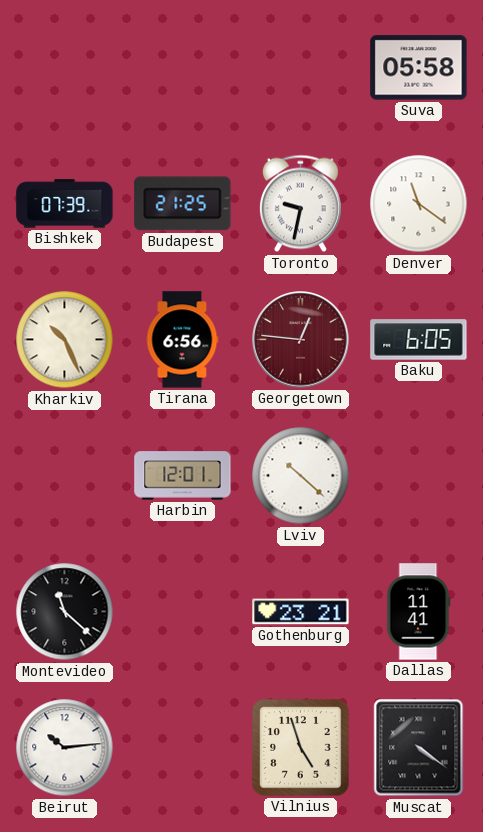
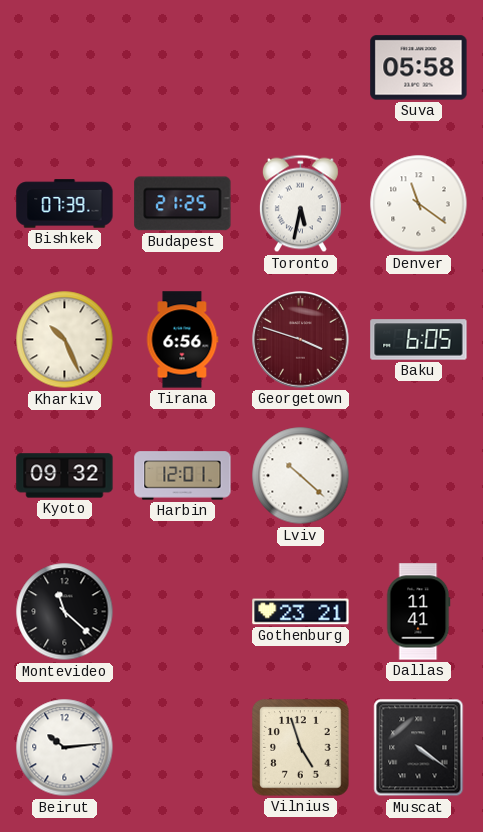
Toronto: 9:32 -> 5:32
Georgetown: 12:46 -> 3:48
Kyoto: none -> 09:32
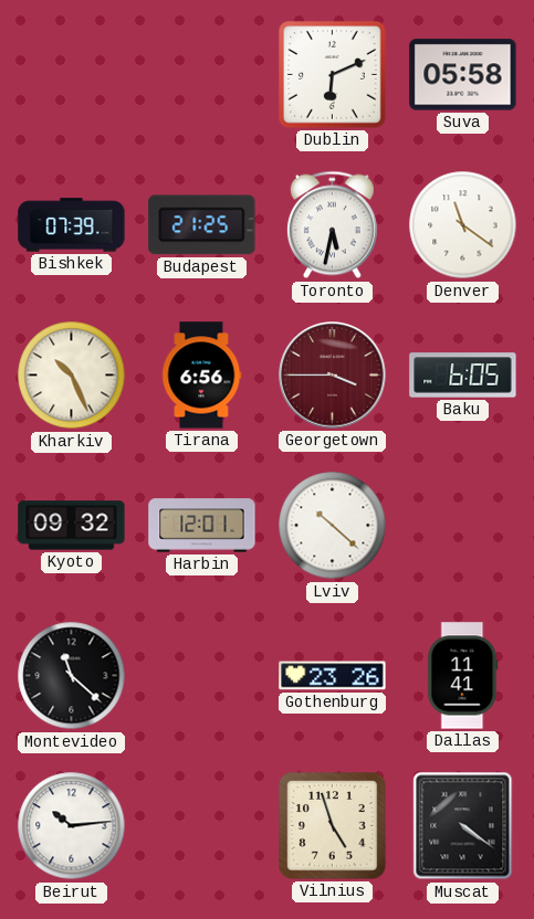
Dublin: none -> 6:11
Georgetown: 3:48 -> 3:45
Gothenburg: 23:21 -> 23:26
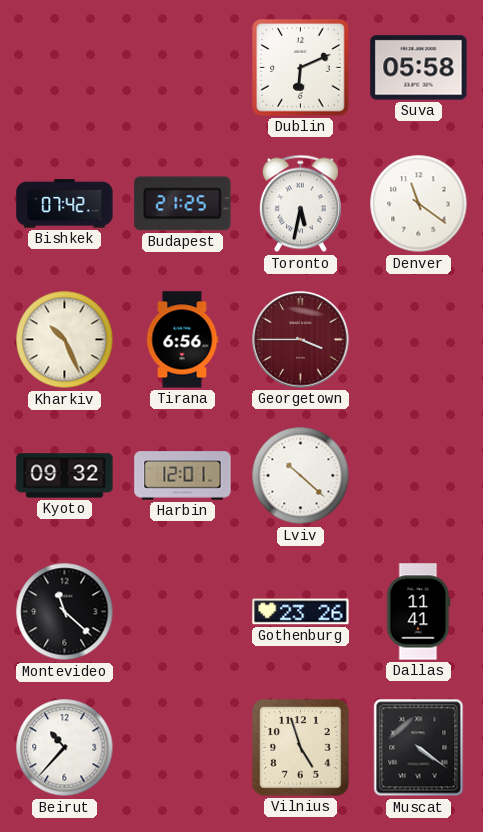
Bishkek: 07:39 -> 07:42
Baku: 6:05 -> none
Beirut: 10:14 -> 10:37
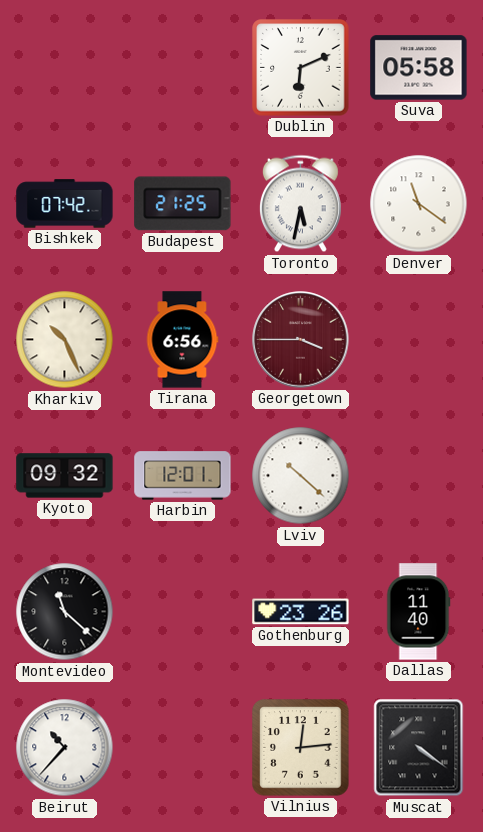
Dallas: 11:41 -> 11:40
Vilnius: 4:57 -> 12:14
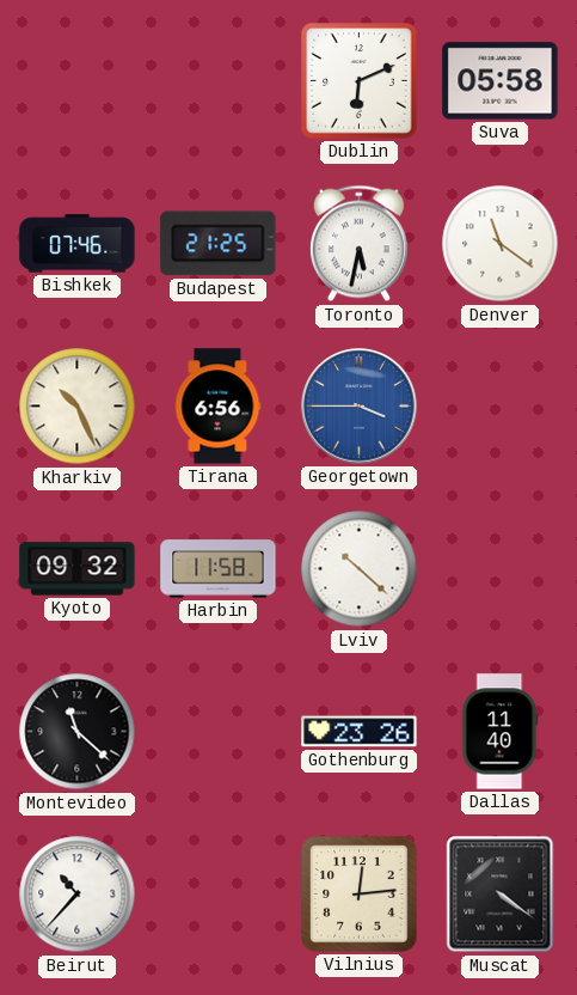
Bishkek: 07:42 -> 07:46
Georgetown dial: burgundy -> blue
Harbin: 12:01 -> 11:58
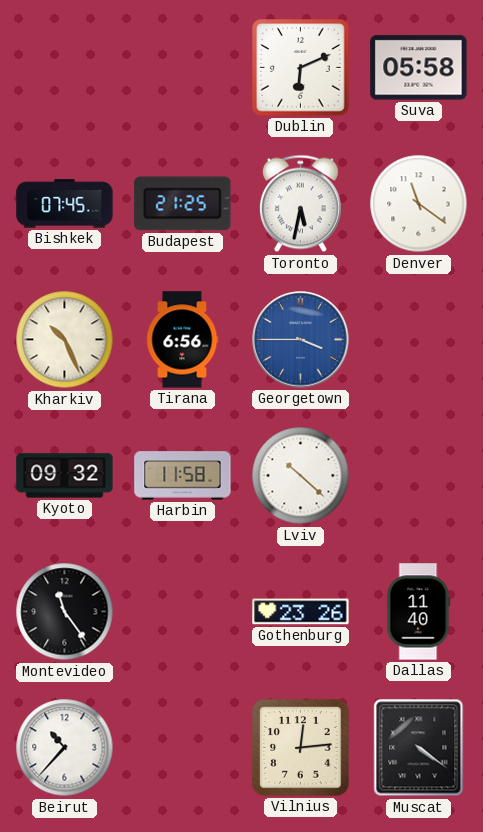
Bishkek: 07:46 -> 07:45
Montevideo: 11:22 -> 11:24
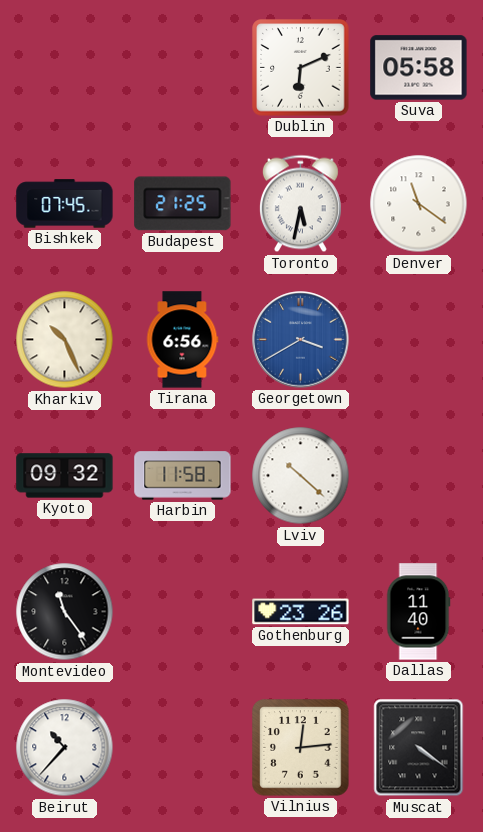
Georgetown: 3:45 -> 3:40
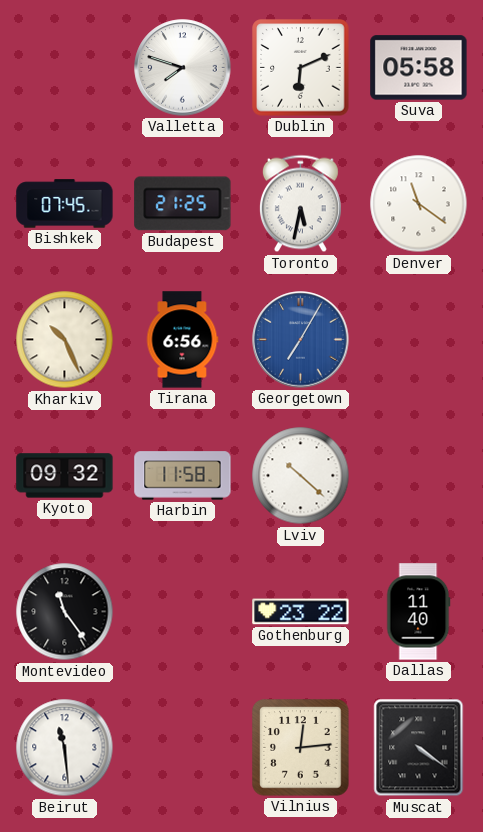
Valletta: none -> 7:48
Georgetown: 3:40 -> 7:05
Gothenburg: 23:26 -> 23:22
Beirut: 10:37 -> 11:29
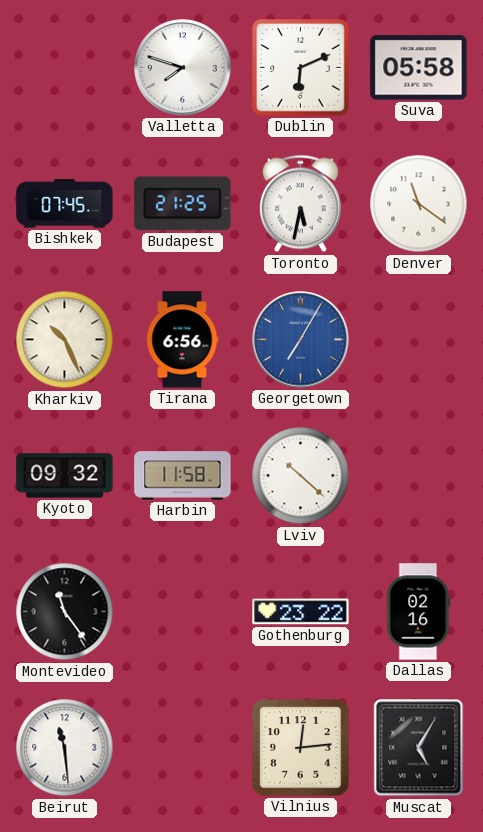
Dallas: 11:40 -> 02:16
Muscat: 4:21 -> 5:05
